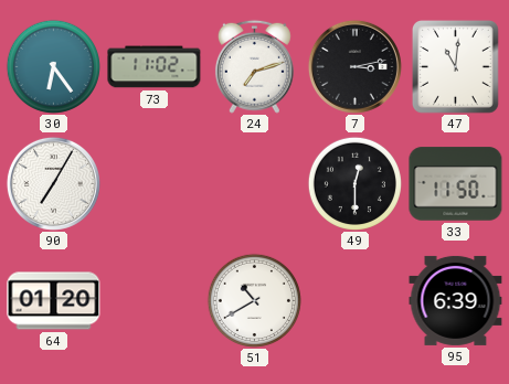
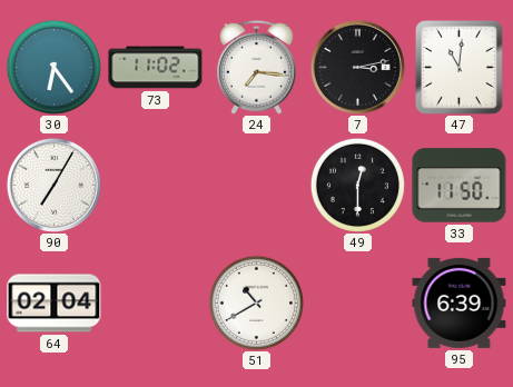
24: 7:12 -> 7:16
64: 01:20 -> 02:04
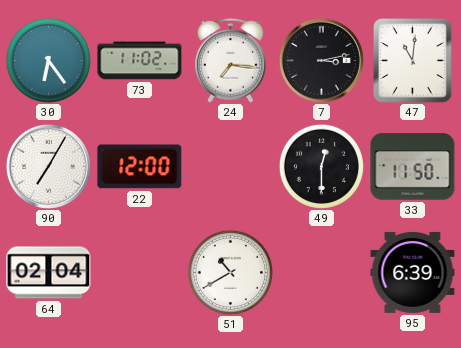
22: none -> 12:00
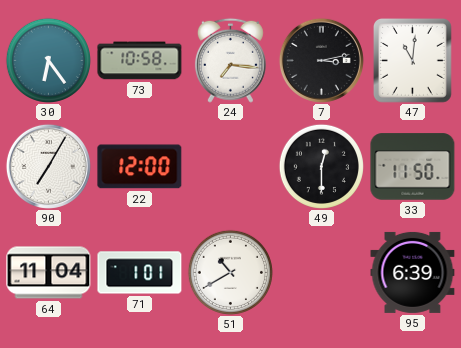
73: 11:02 -> 10:58
64: 02:04 -> 11:04
71: none -> 1:01
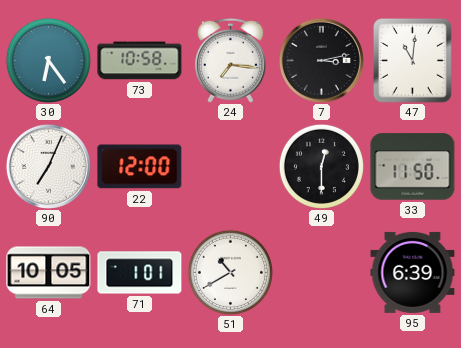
90: 7:05 -> 7:04
64: 11:04 -> 10:05
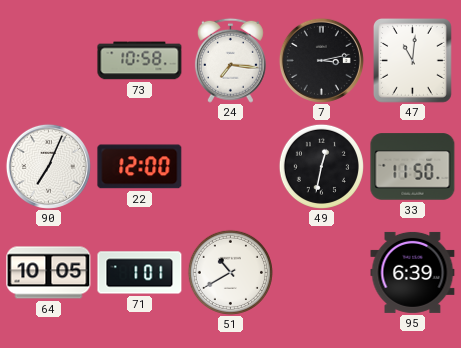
30: 6:24 -> none
49: 12:30 -> 12:32
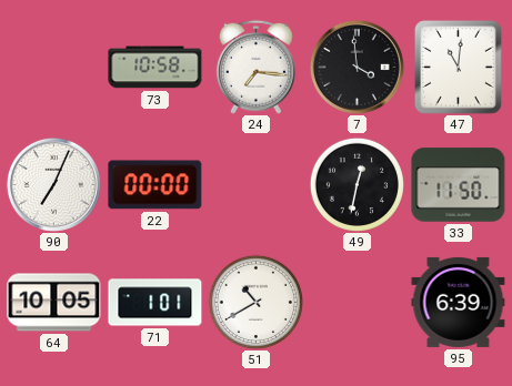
7: 3:13 -> 3:59
22: 12:00 -> 00:00
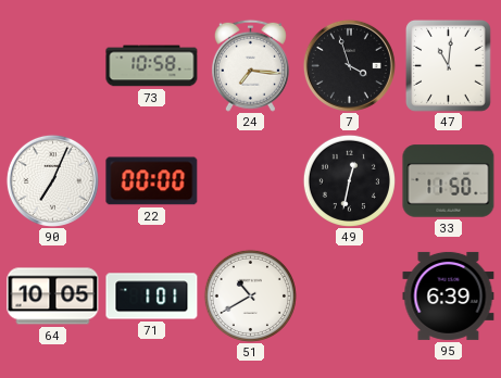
7: 3:59 -> 3:57
